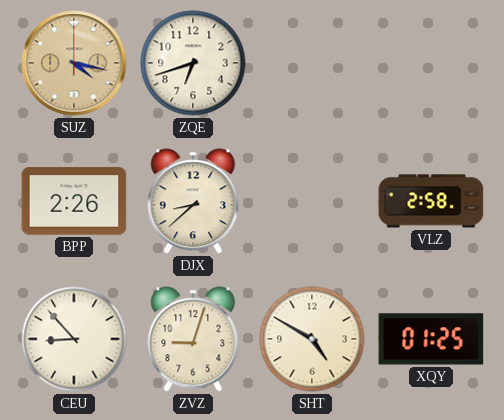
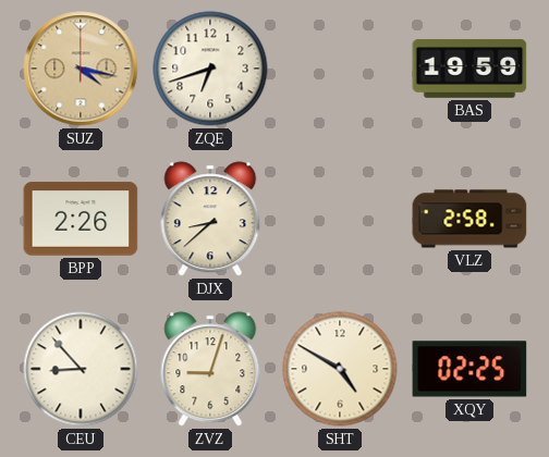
BAS: none -> 19:59
XQY: 01:25 -> 02:25
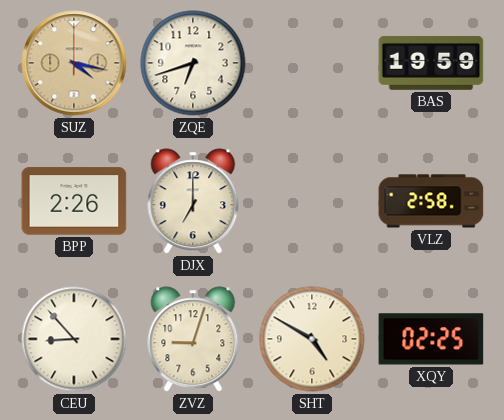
DJX: 8:38 -> 7:00
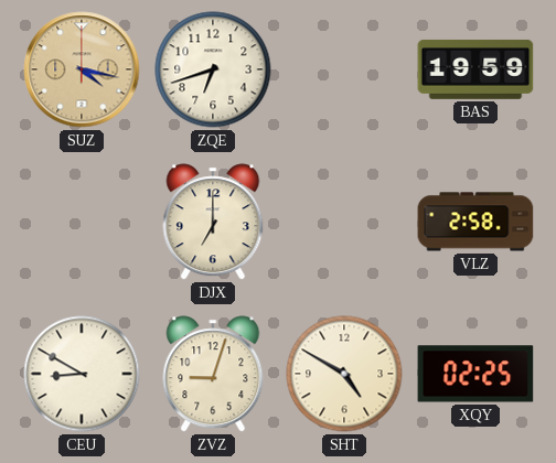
BPP: 2:26 -> none
CEU: 8:53 -> 8:50
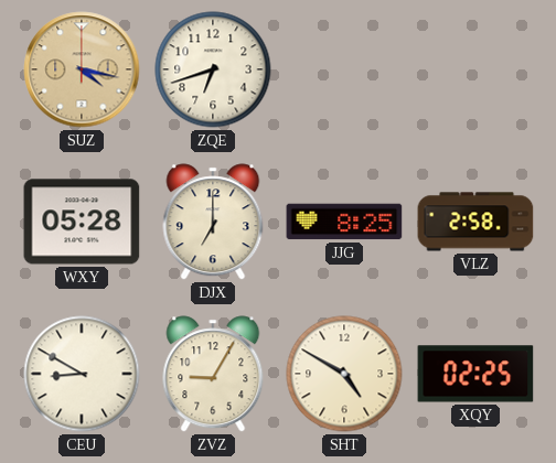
BAS: 19:59 -> none
WXY: none -> 05:28
JJG: none -> 8:25
ZVZ: 9:03 -> 9:05
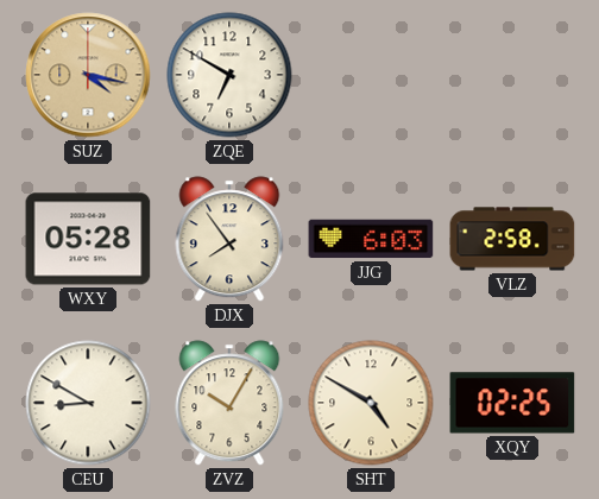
ZQE: 6:42 -> 6:50
DJX: 7:00 -> 7:54
JJG: 8:25 -> 6:03
ZVZ: 9:05 -> 10:05
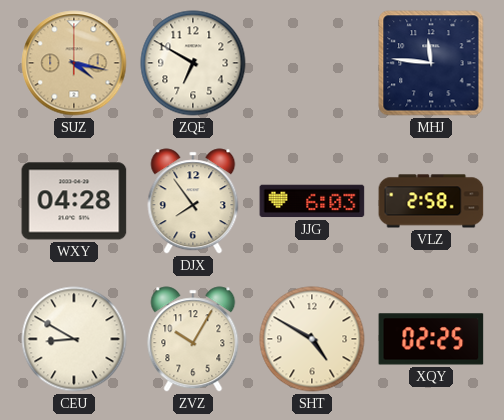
MHJ: none -> 11:46
WXY: 05:28 -> 04:28
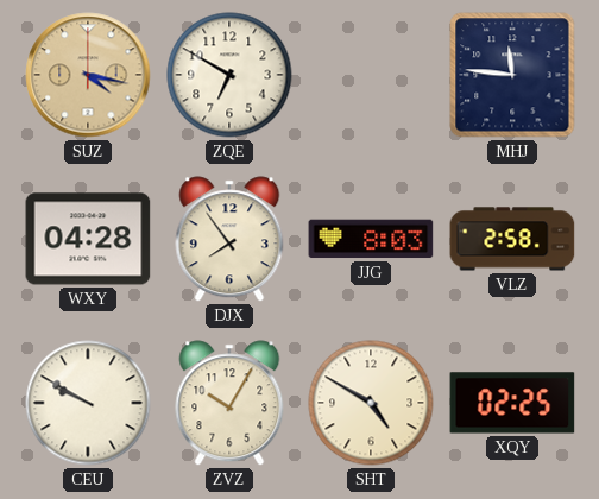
JJG: 6:03 -> 8:03
CEU: 8:50 -> 9:50
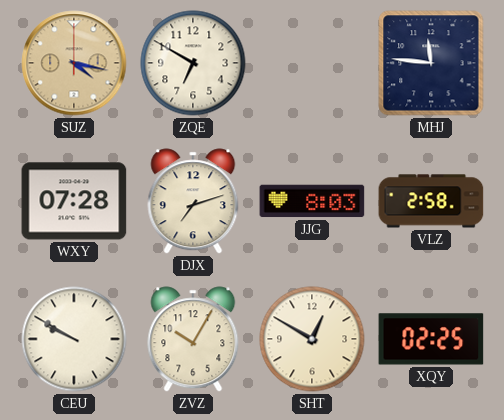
WXY: 04:28 -> 07:28
DJX: 7:54 -> 7:12
SHT: 4:50 -> 12:50
